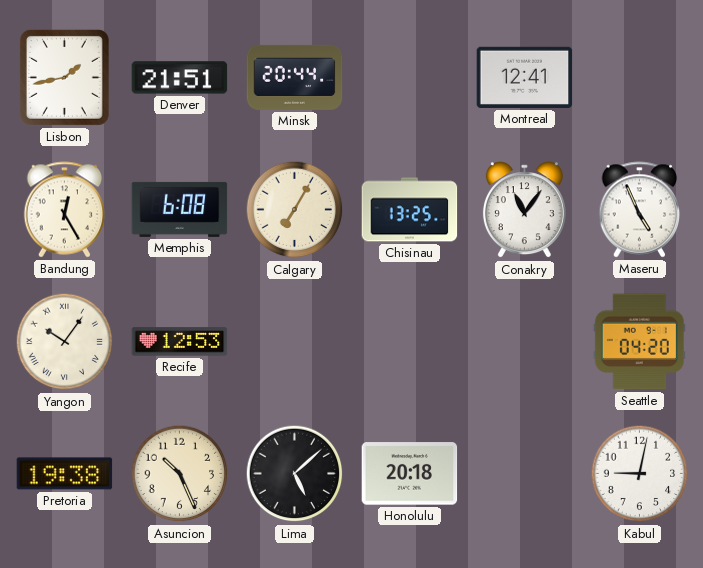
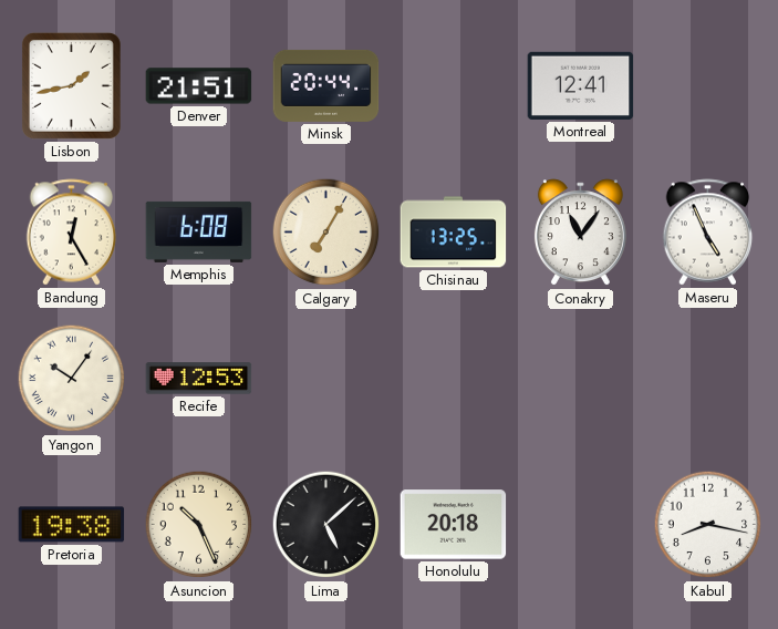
Seattle: 04:20 -> none
Kabul: 9:02 -> 8:17
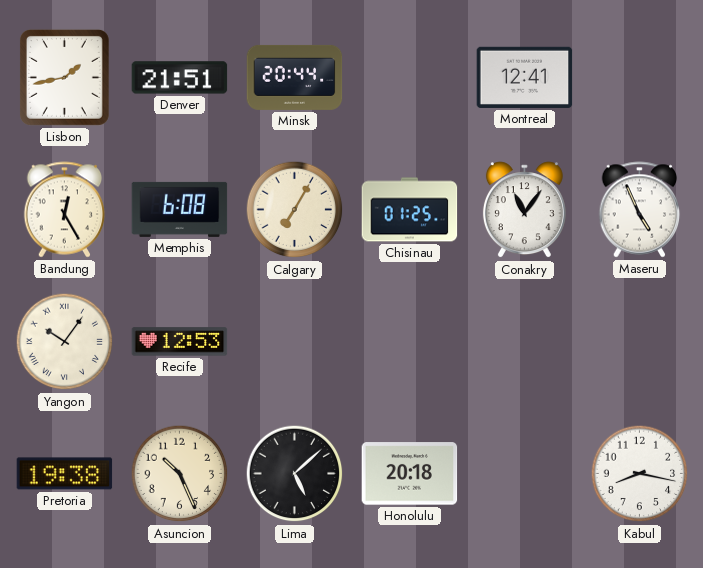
Chisinau: 13:25 -> 01:25
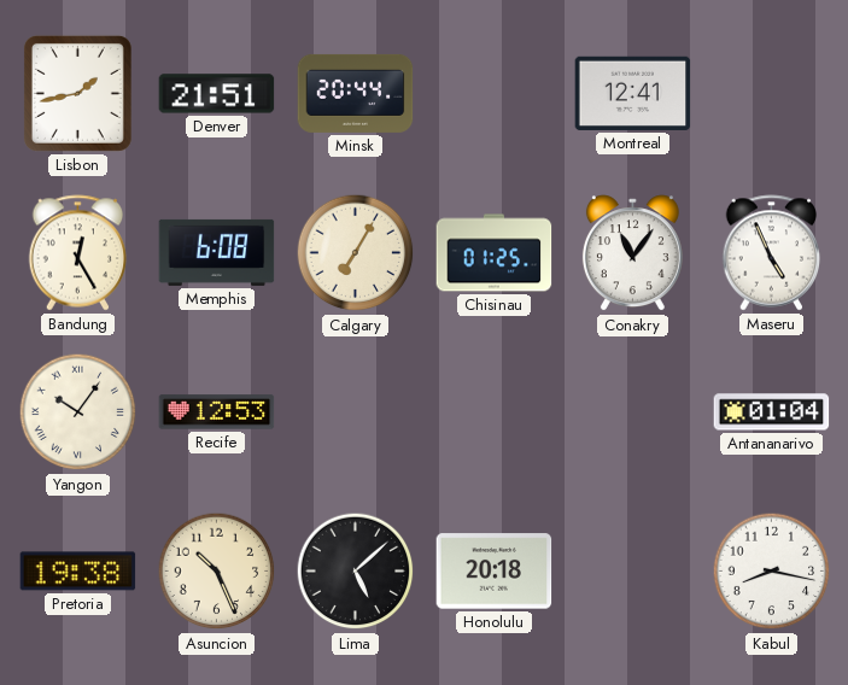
Antananarivo: none -> 01:04
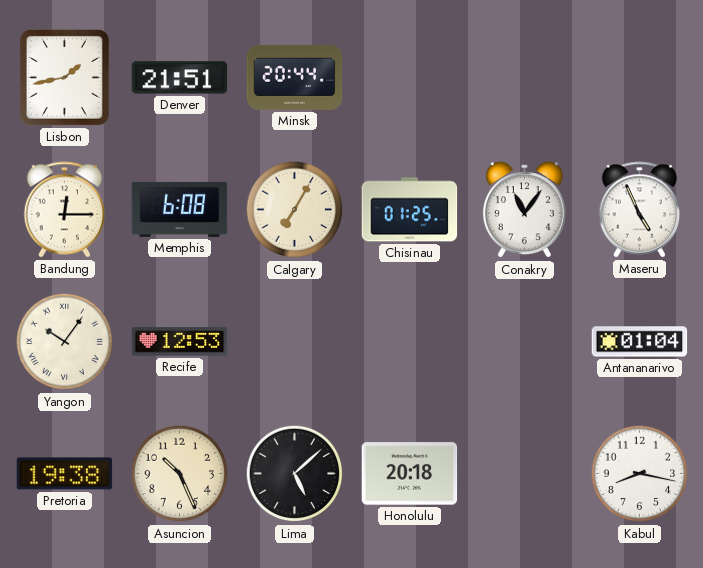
Montreal: 12:41 -> none
Bandung: 12:25 -> 12:15
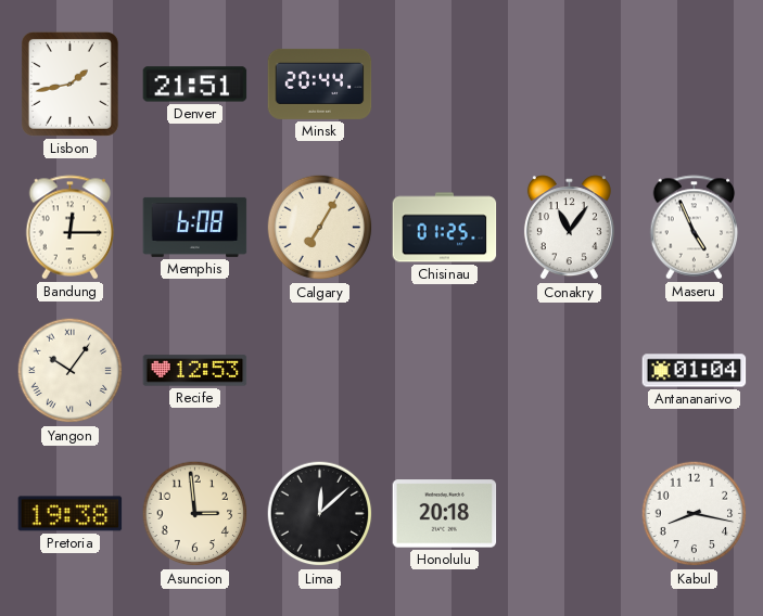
Asuncion: 10:26 -> 2:59
Lima: 5:08 -> 12:08
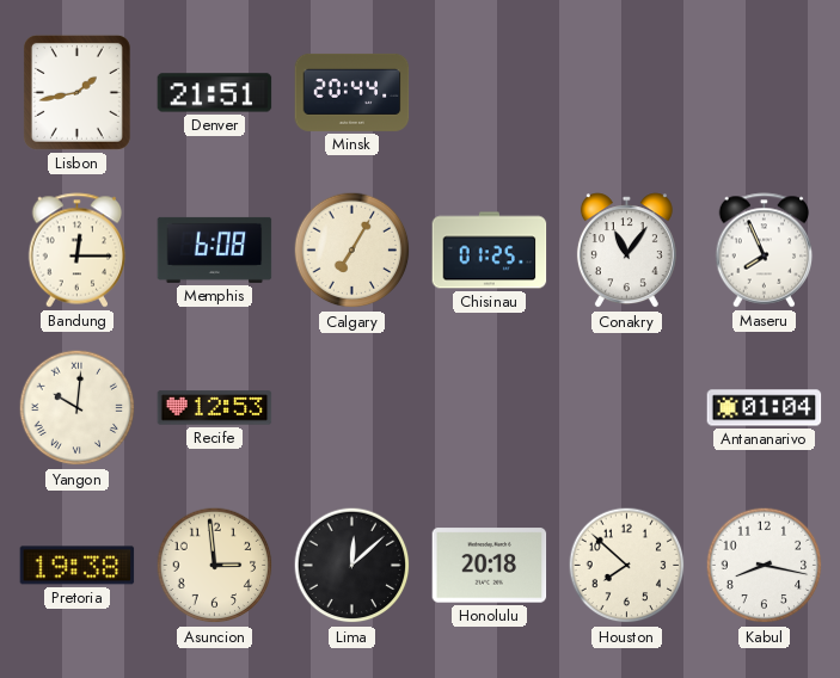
Maseru: 4:56 -> 7:56
Yangon: 10:06 -> 10:01
Houston: none -> 7:52
